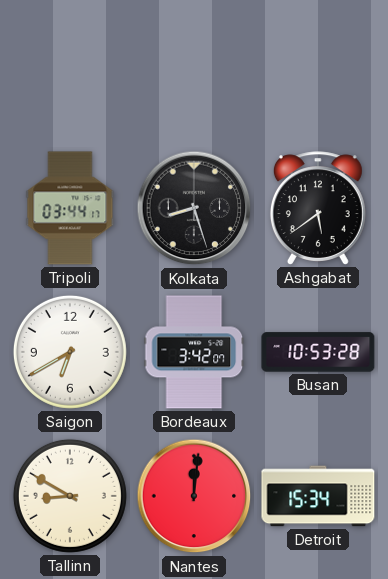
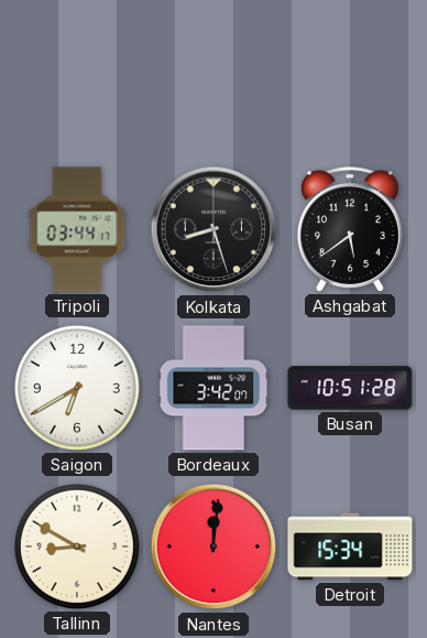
Busan: 10:53 -> 10:51
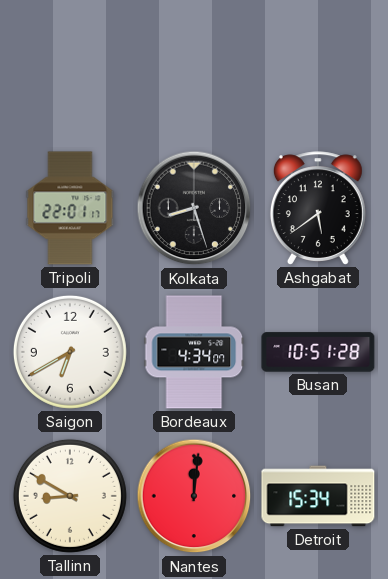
Tripoli: 03:44 -> 22:01
Bordeaux: 3:42 -> 4:34
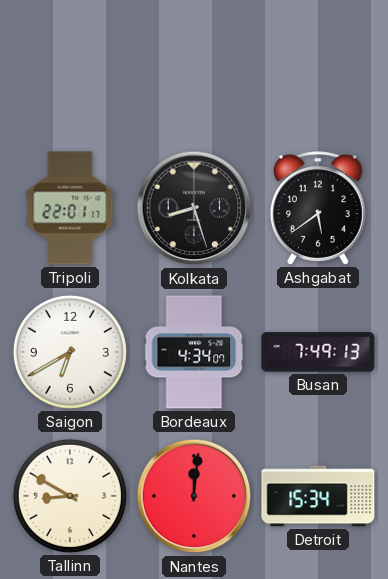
Busan: 10:51 -> 7:49
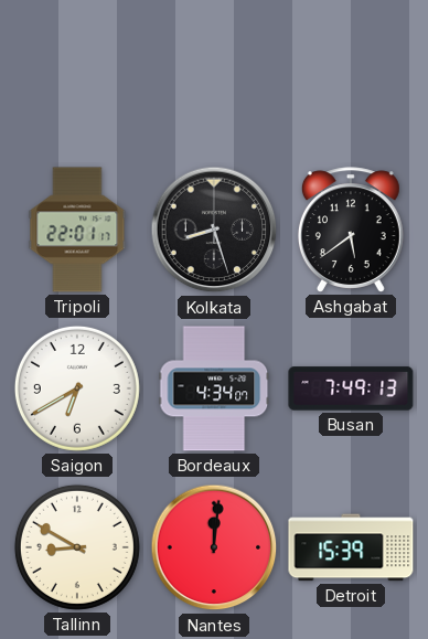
Detroit: 15:34 -> 15:39
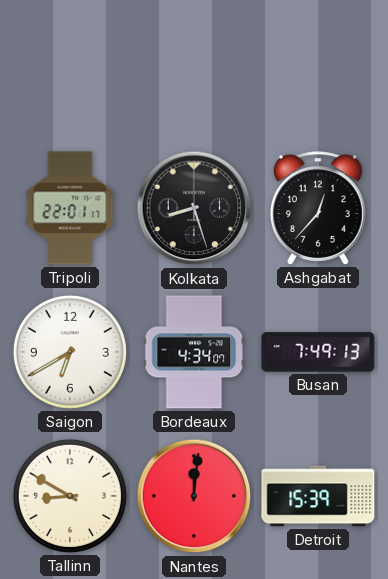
Ashgabat: 5:39 -> 12:37
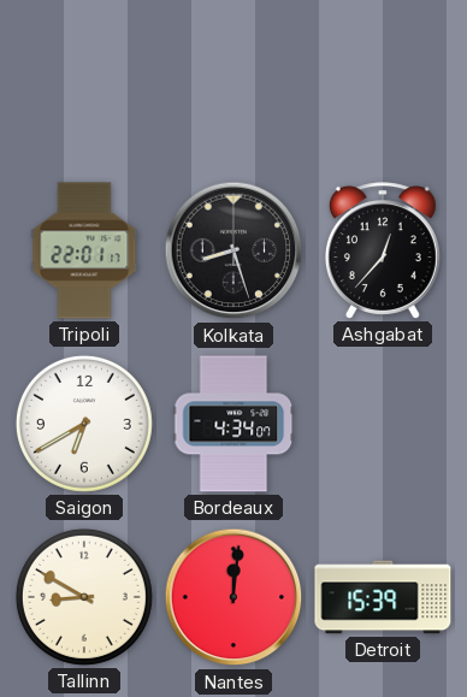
Busan: 7:49 -> none
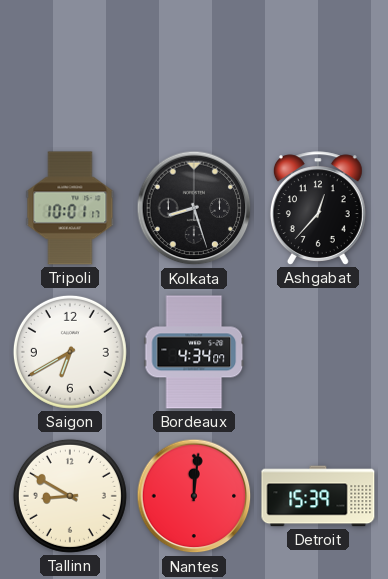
Tripoli: 22:01 -> 10:01
